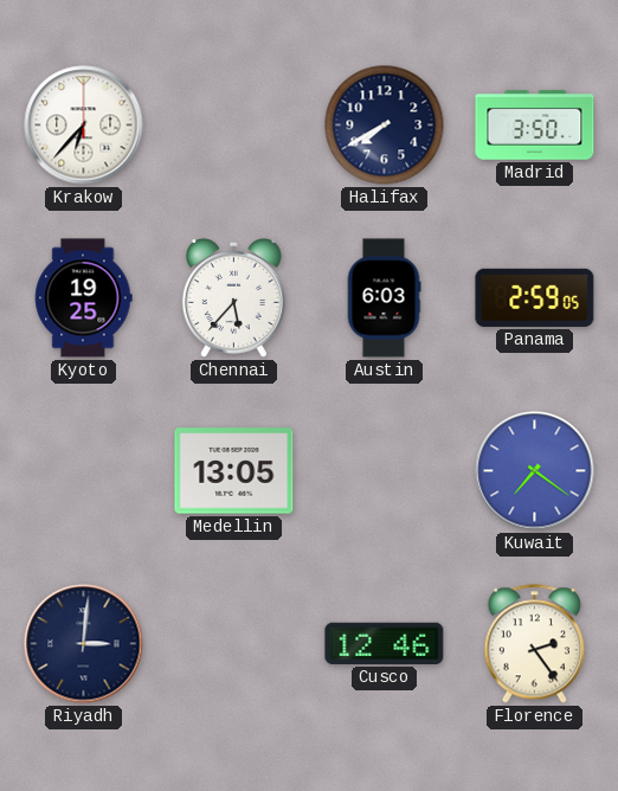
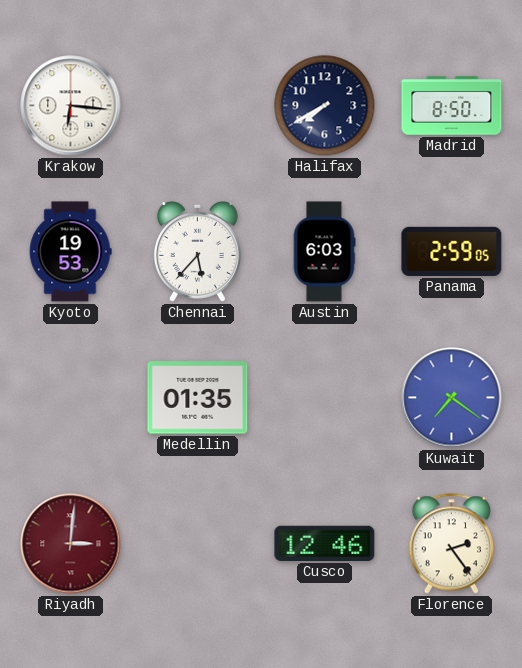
Krakow: 6:37 -> 6:16
Madrid: 3:50 -> 8:50
Kyoto: 19:25 -> 19:53
Medellin: 13:05 -> 01:35
Riyadh dial: navy -> burgundy
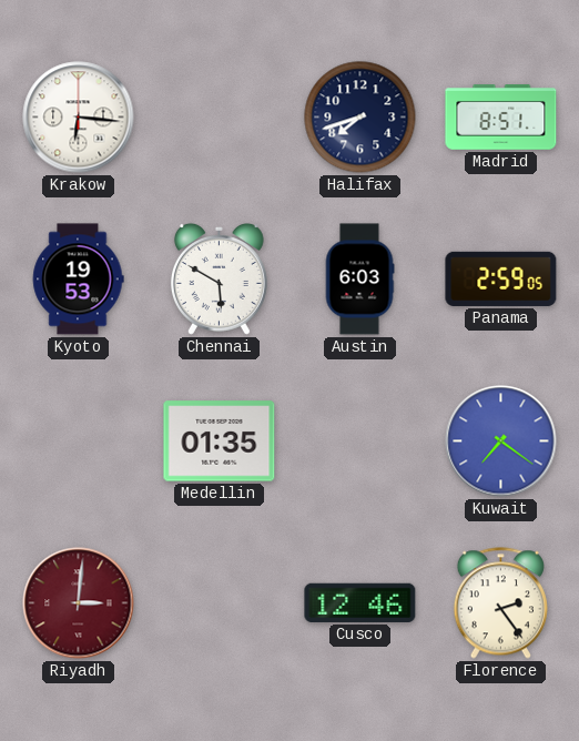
Halifax: 7:40 -> 7:42
Madrid: 8:50 -> 8:51
Chennai: 5:37 -> 5:50
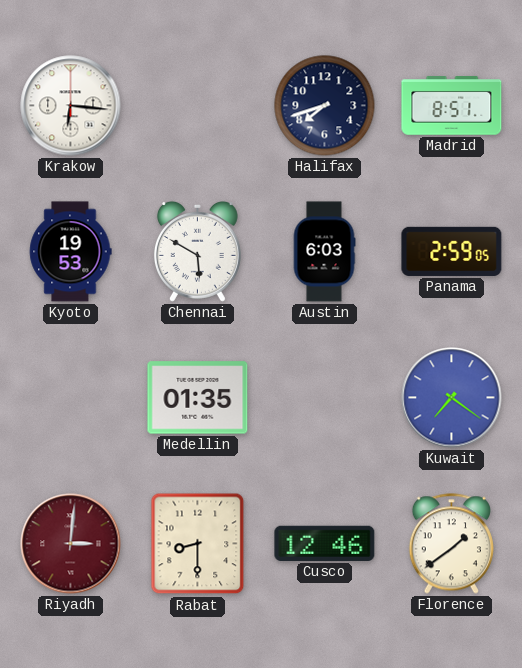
Rabat: none -> 8:30
Florence: 2:24 -> 1:39
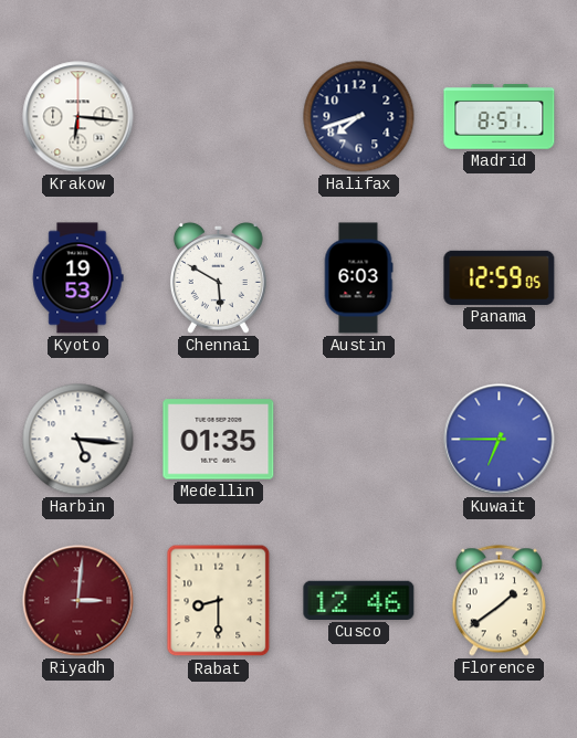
Panama: 2:59 -> 12:59
Harbin: none -> 5:16
Kuwait: 7:21 -> 6:45
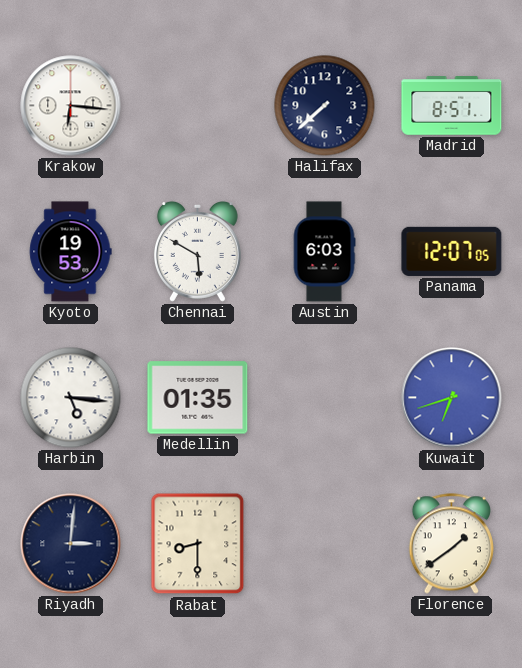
Halifax: 7:42 -> 7:38
Panama: 12:59 -> 12:07
Kuwait: 6:45 -> 6:42
Riyadh dial: burgundy -> navy
Cusco: 12:46 -> none
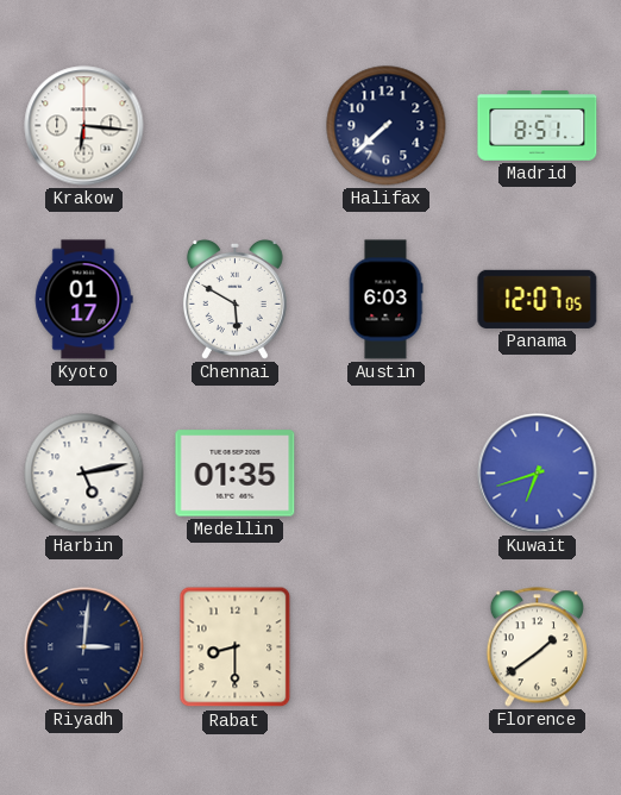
Kyoto: 19:53 -> 01:17
Harbin: 5:16 -> 5:13
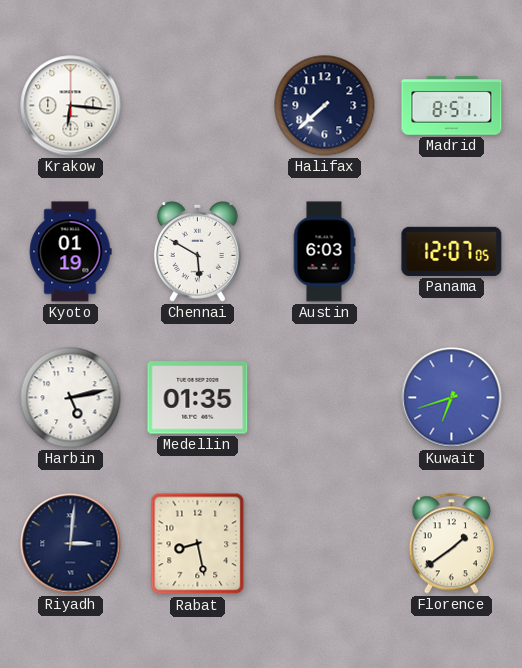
Kyoto: 01:17 -> 01:19
Rabat: 8:30 -> 8:28
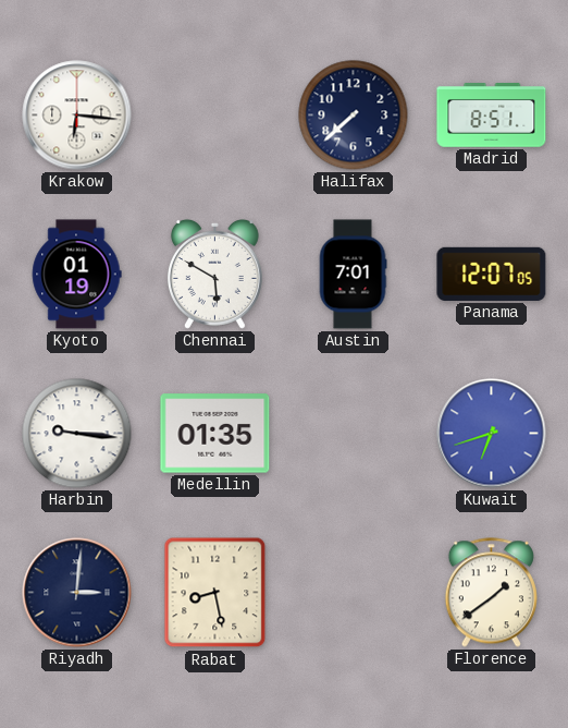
Austin: 6:03 -> 7:01
Harbin: 5:13 -> 9:16
